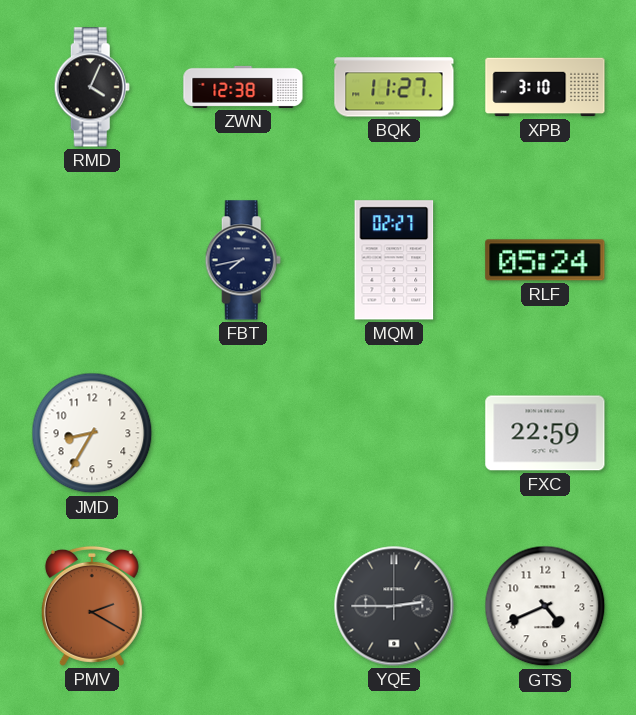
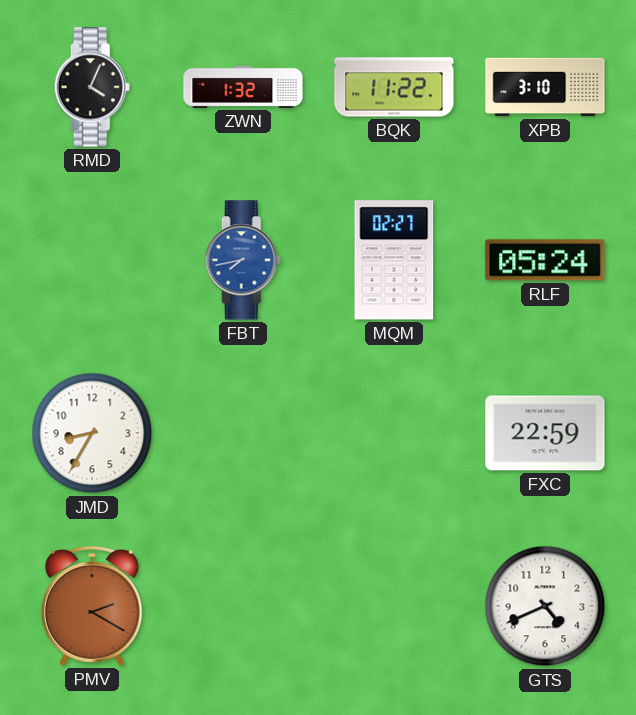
ZWN: 12:38 -> 1:32
BQK: 11:27 -> 11:22
FBT dial: navy -> blue
YQE: 2:45 -> none
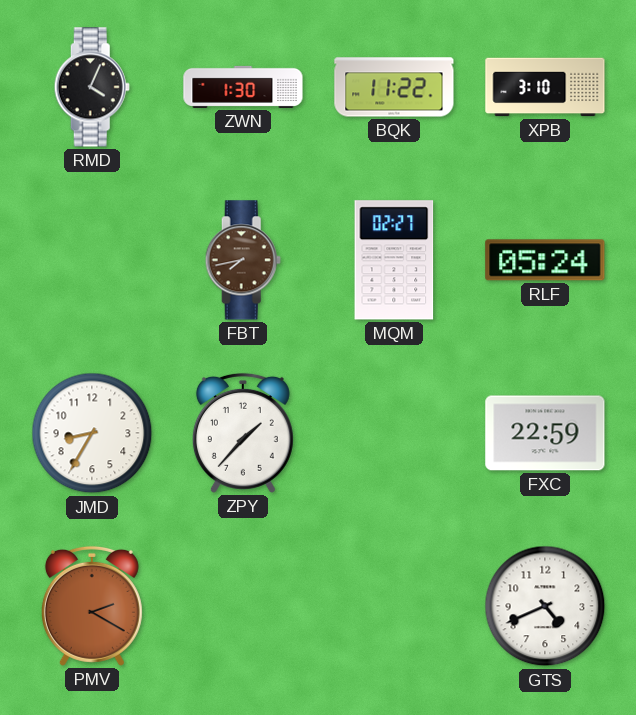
ZWN: 1:32 -> 1:30
FBT dial: blue -> brown
ZPY: none -> 1:37
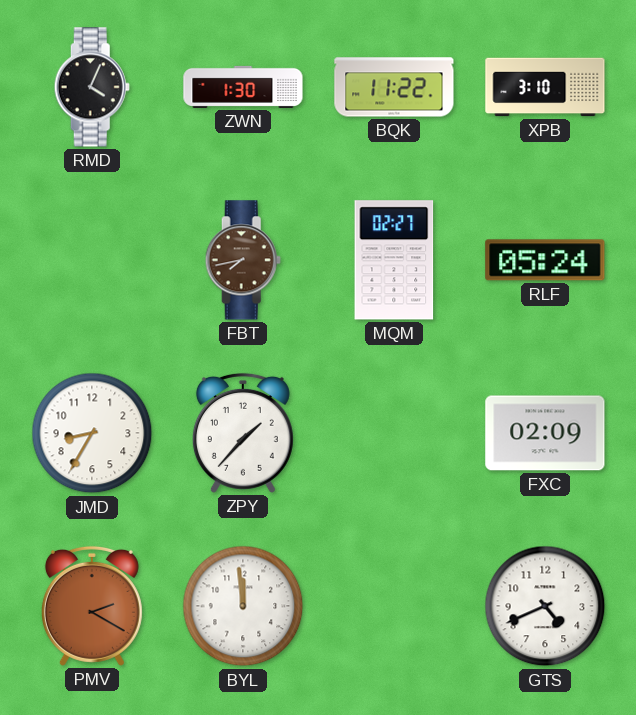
FXC: 22:59 -> 02:09
BYL: none -> 11:59
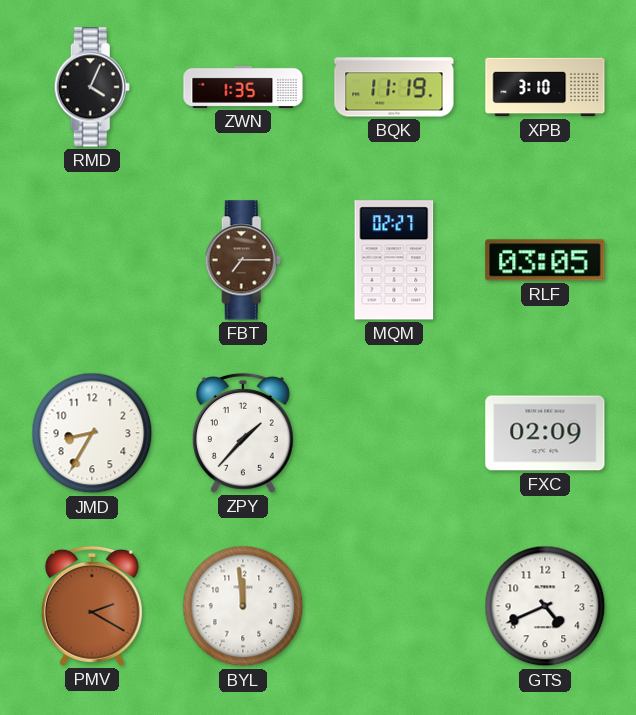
ZWN: 1:30 -> 1:35
BQK: 11:22 -> 11:19
FBT: 7:43 -> 7:15
RLF: 05:24 -> 03:05
